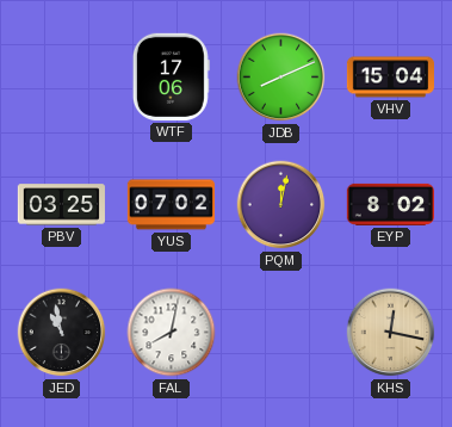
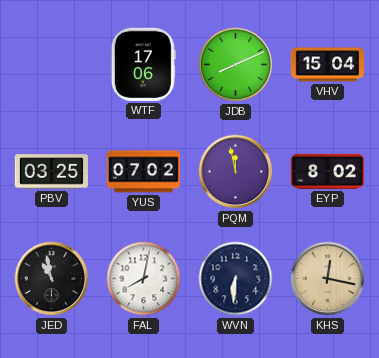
PQM: 12:02 -> 11:58
WVN: none -> 6:31
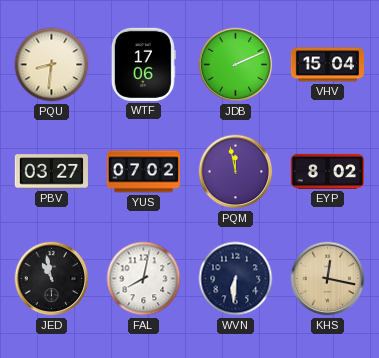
PQU: none -> 8:31
JDB: 8:11 -> 2:11
PBV: 03:25 -> 03:27
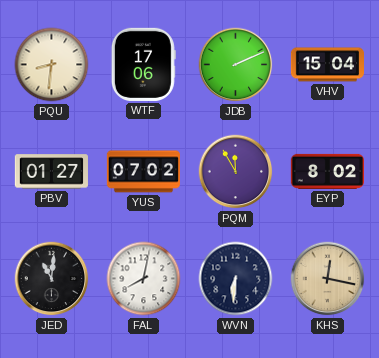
PBV: 03:27 -> 01:27
PQM: 11:58 -> 11:55
JED: 10:58 -> 11:01
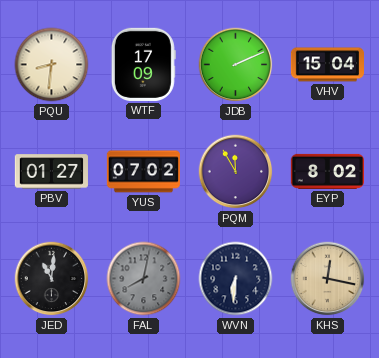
WTF: 17:06 -> 17:09
FAL dial: white -> grey
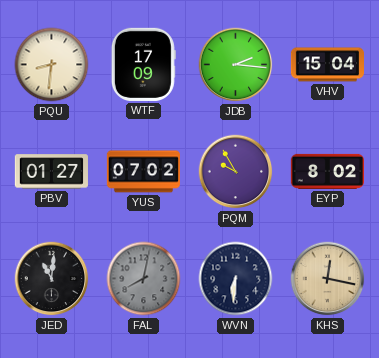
JDB: 2:11 -> 2:16
PQM: 11:55 -> 9:55
